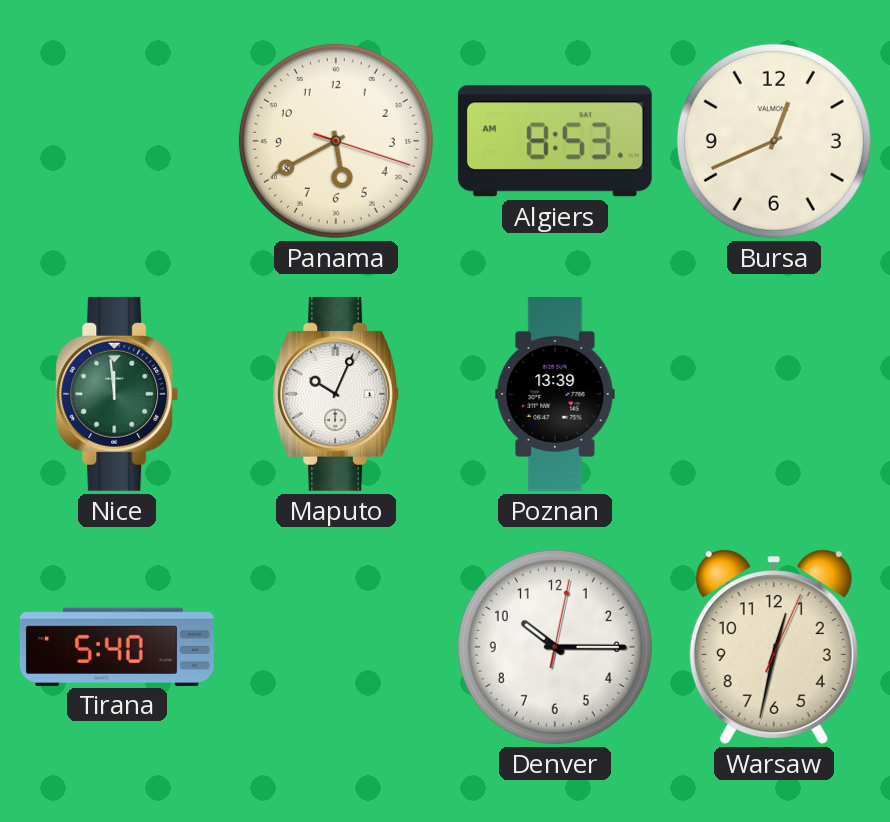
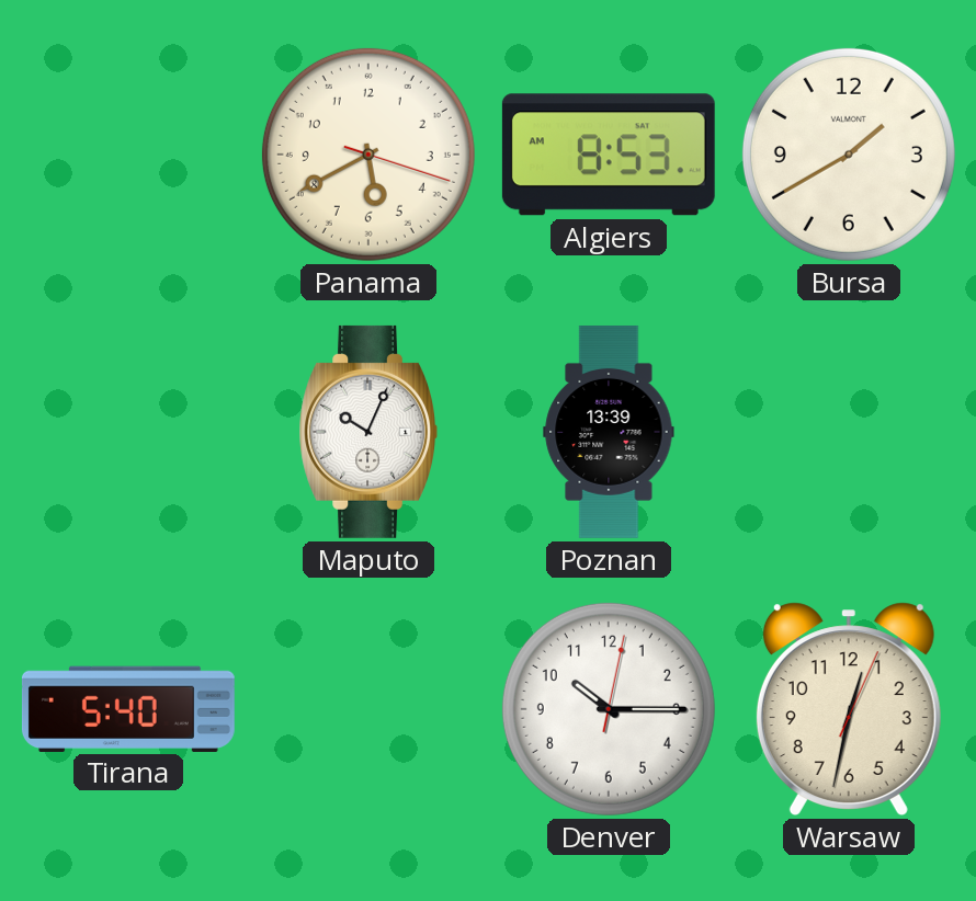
Bursa: 12:41 -> 1:40
Nice: 11:59 -> none
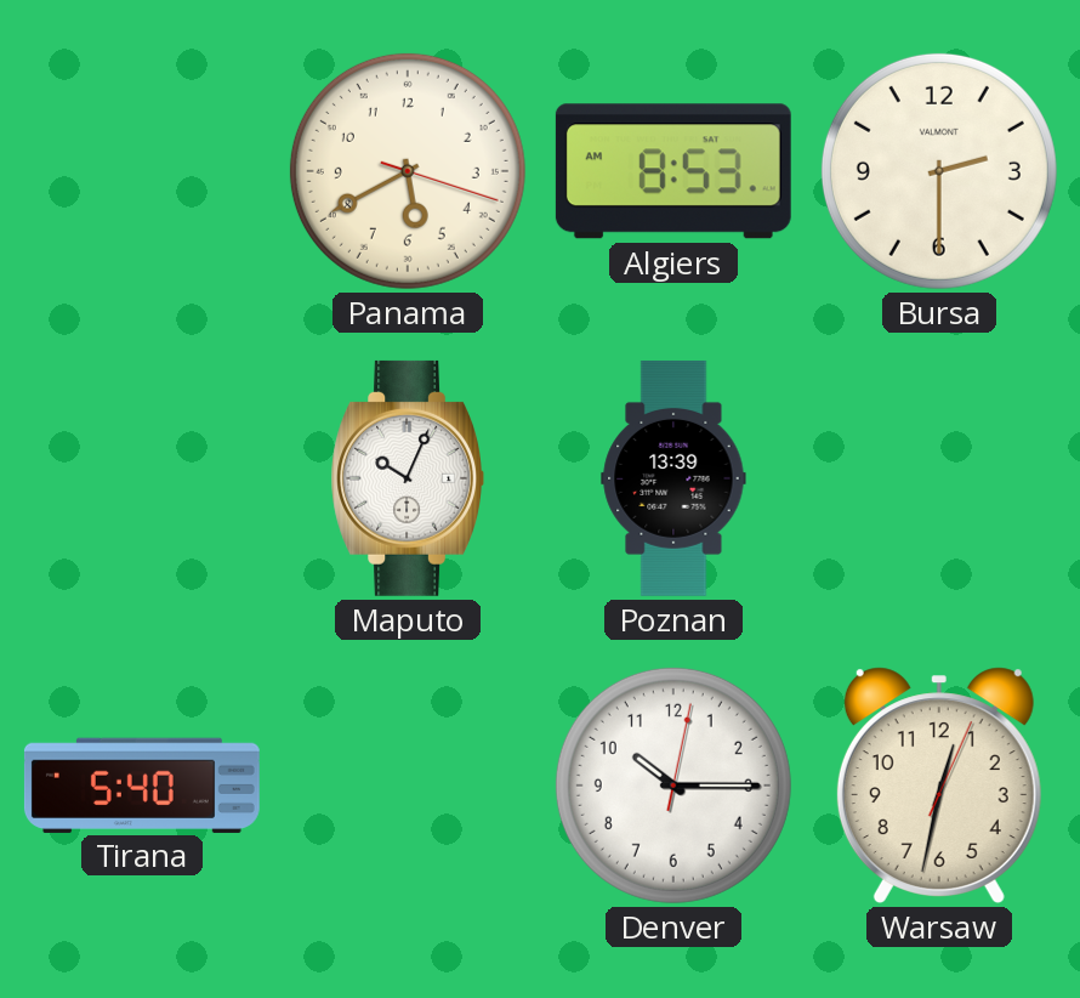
Bursa: 1:40 -> 2:30
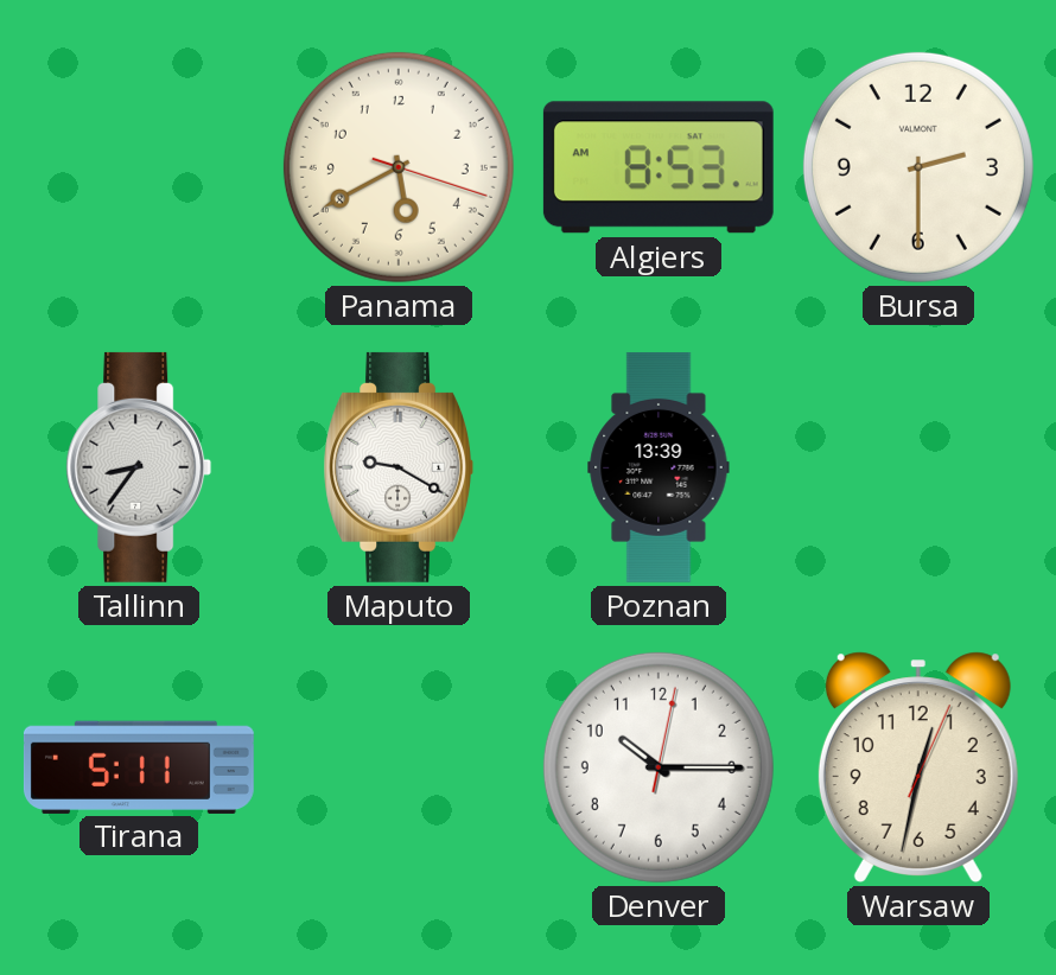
Tallinn: none -> 8:36
Maputo: 10:04 -> 9:20
Tirana: 5:40 -> 5:11
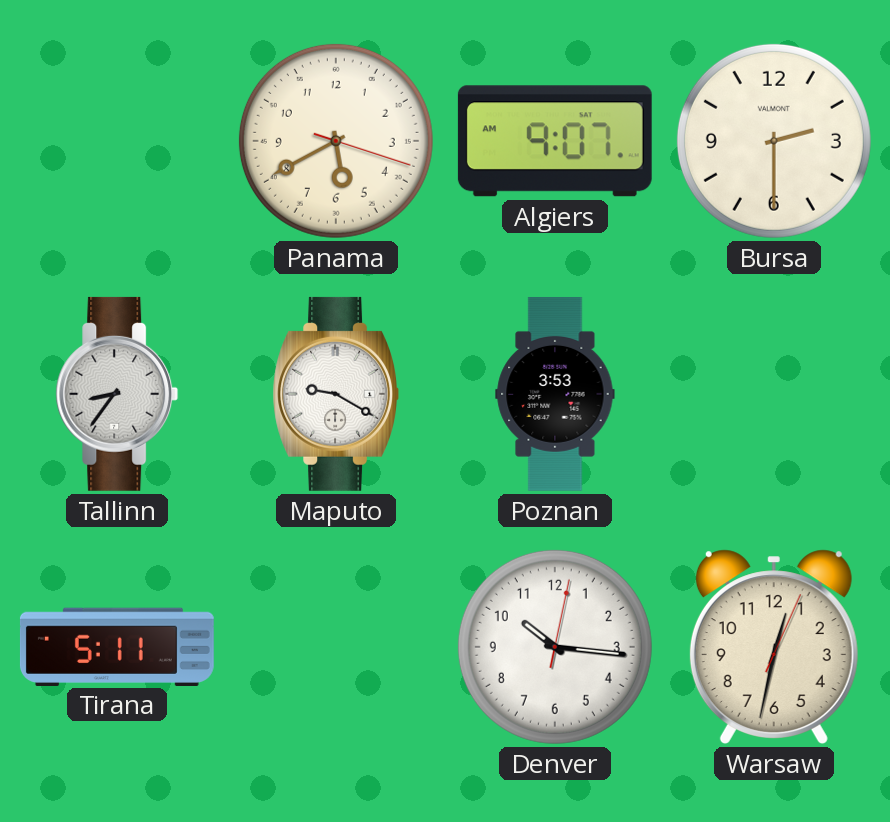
Algiers: 8:53 -> 9:07
Poznan: 13:39 -> 3:53
Denver: 10:15 -> 10:16
